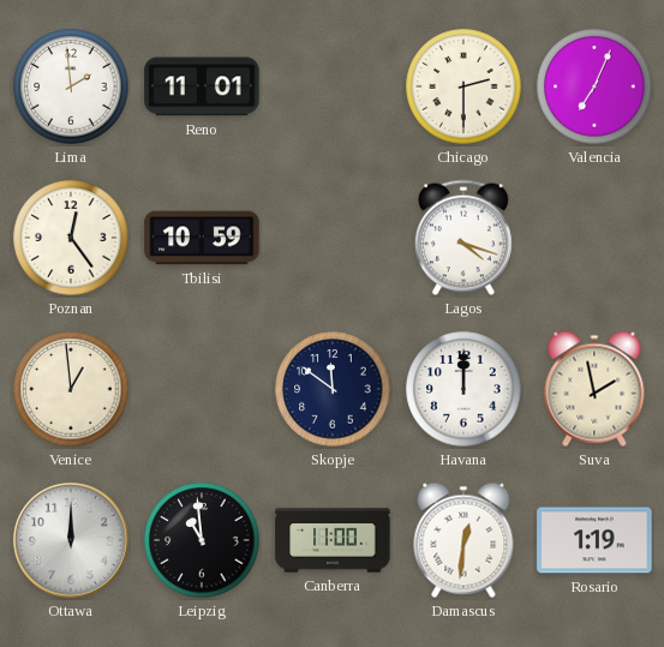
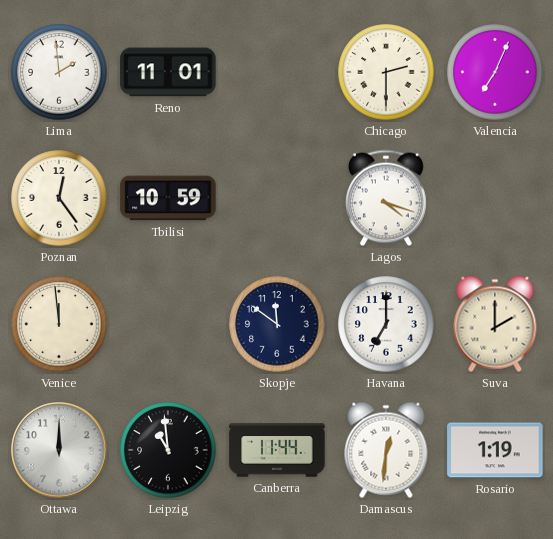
Venice: 12:59 -> 11:59
Havana: 12:00 -> 7:00
Suva: 1:58 -> 2:00
Canberra: 11:00 -> 11:44
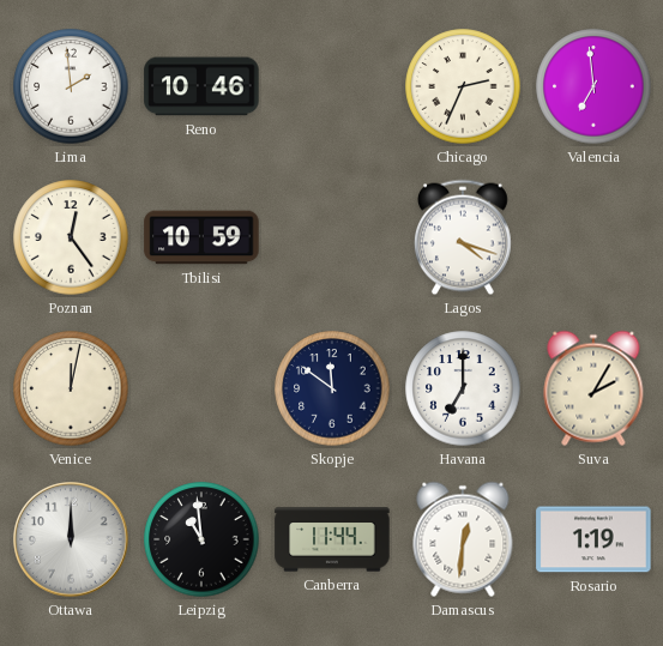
Reno: 11:01 -> 10:46
Chicago: 2:30 -> 2:34
Valencia: 7:04 -> 6:59
Venice: 11:59 -> 12:02
Suva: 2:00 -> 2:05
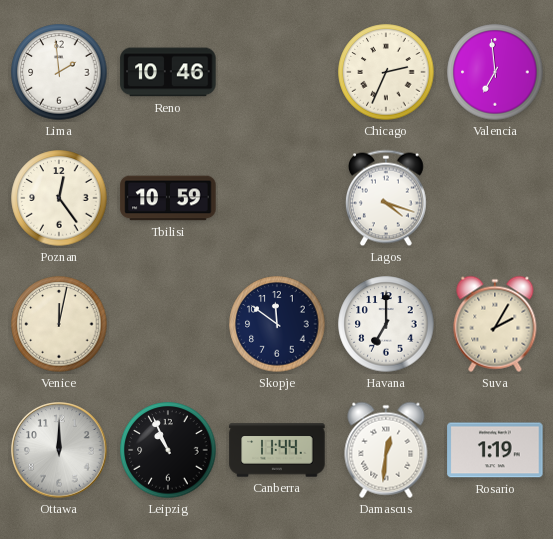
Leipzig: 10:59 -> 10:56
